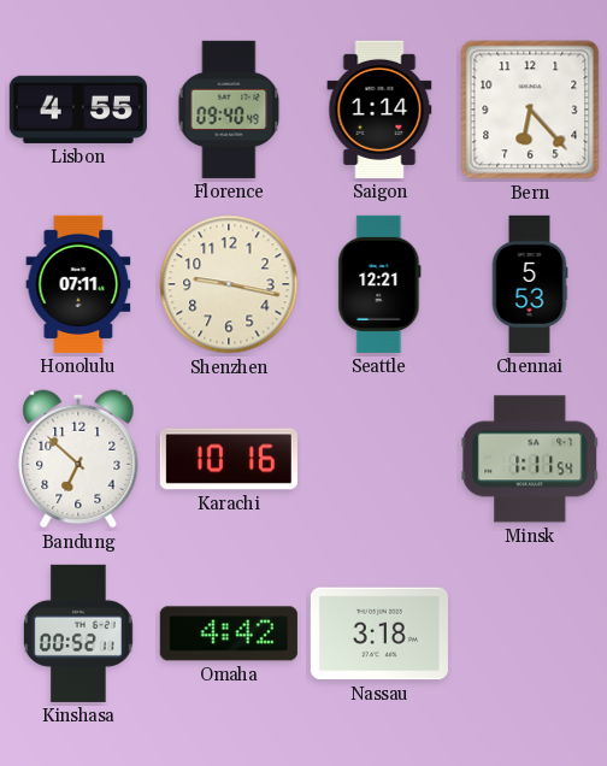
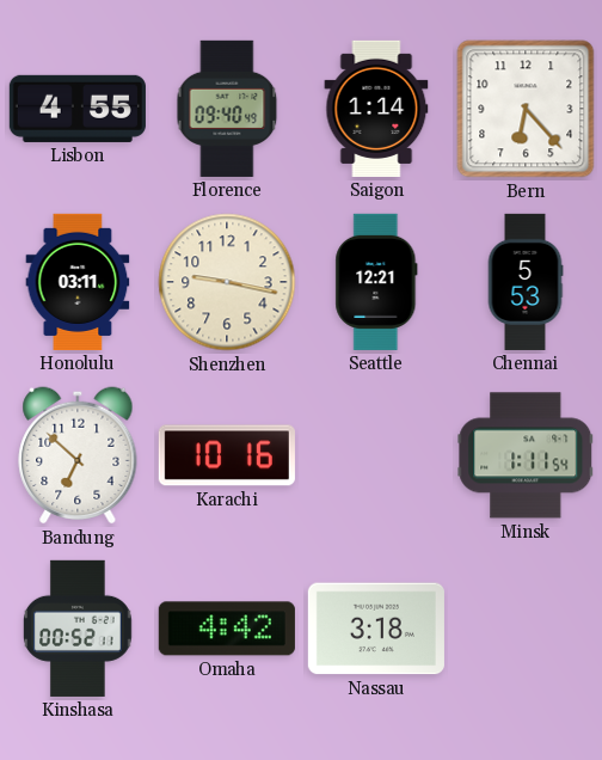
Honolulu: 07:11 -> 03:11
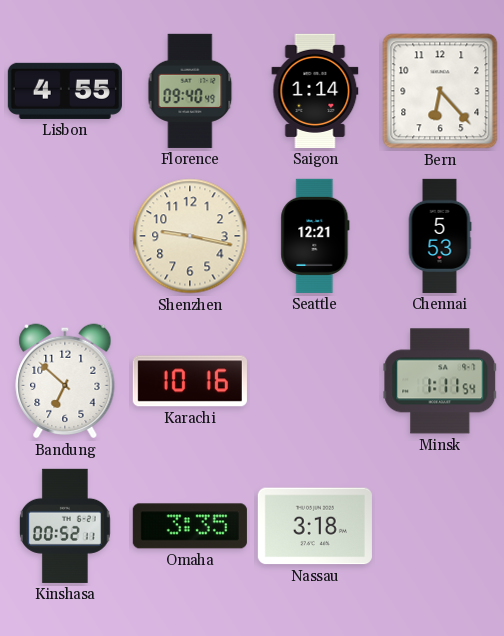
Honolulu: 03:11 -> none
Omaha: 4:42 -> 3:35
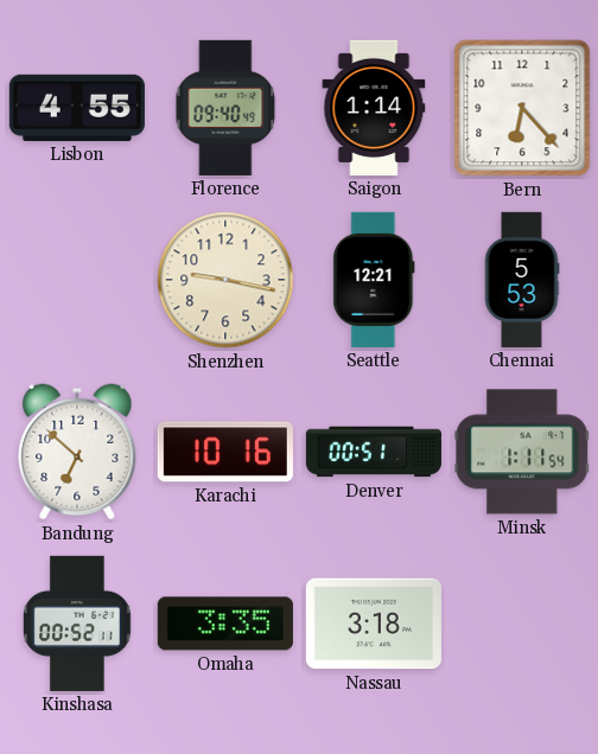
Denver: none -> 00:51
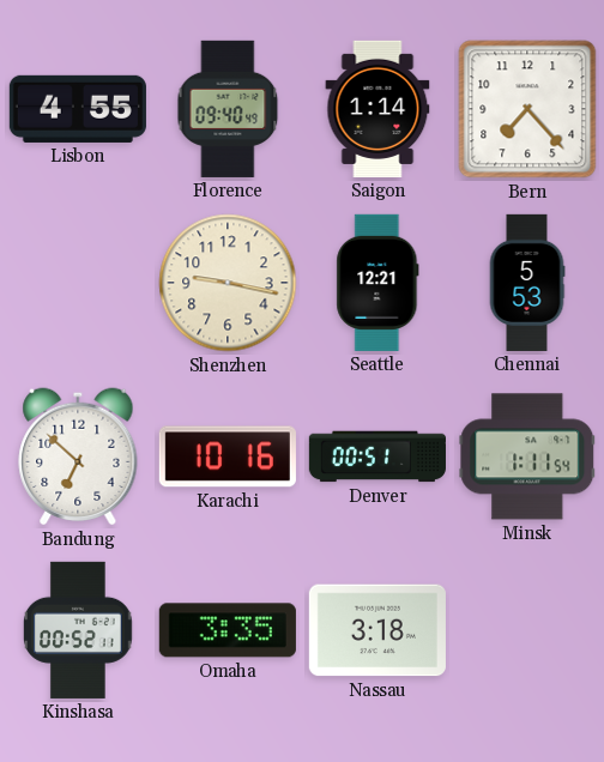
Bern: 6:23 -> 7:23
